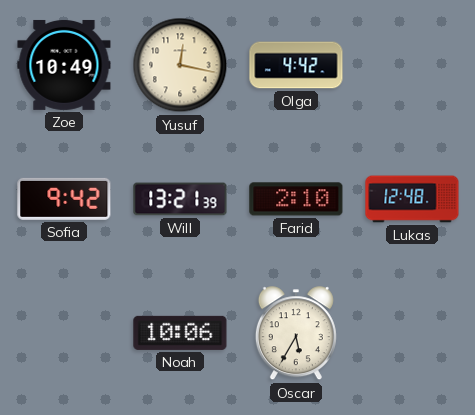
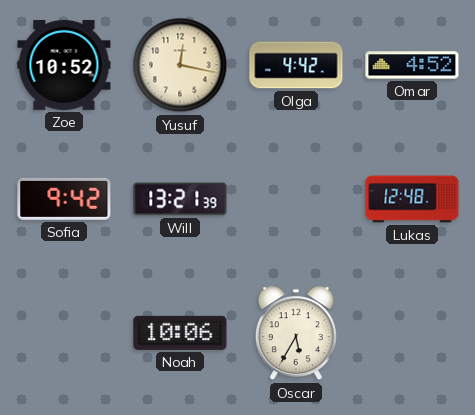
Zoe: 10:49 -> 10:52
Omar: none -> 4:52
Farid: 2:10 -> none
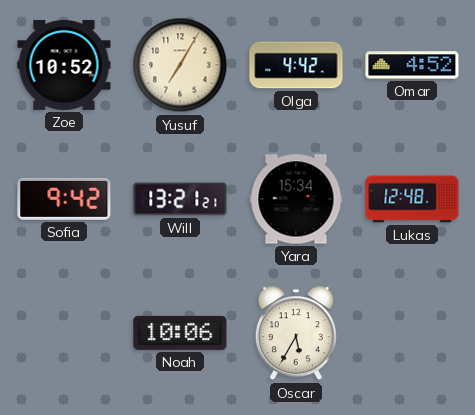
Yusuf: 12:17 -> 7:05
Will: 13:21:39 -> 13:21:21
Yara: none -> 15:34
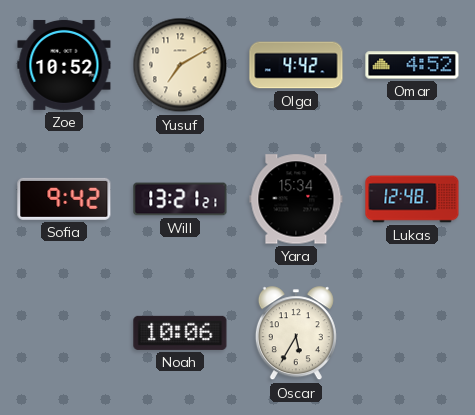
Yusuf: 7:05 -> 7:10
